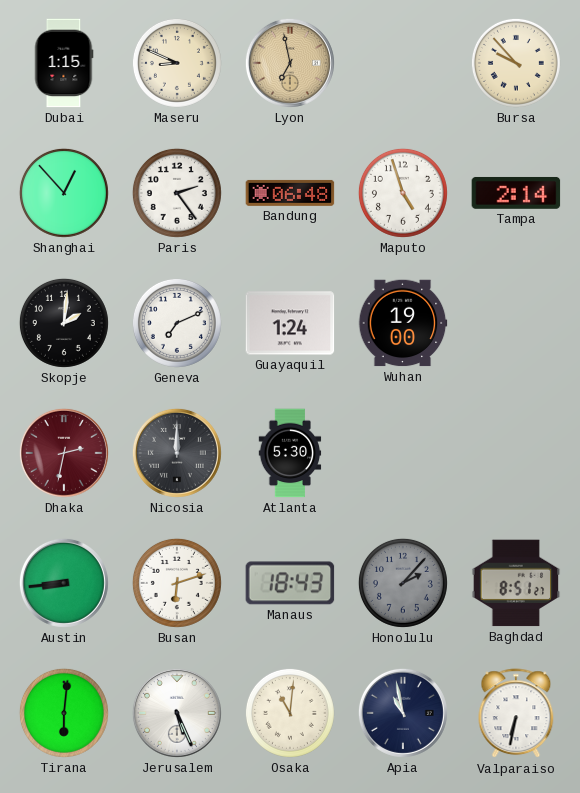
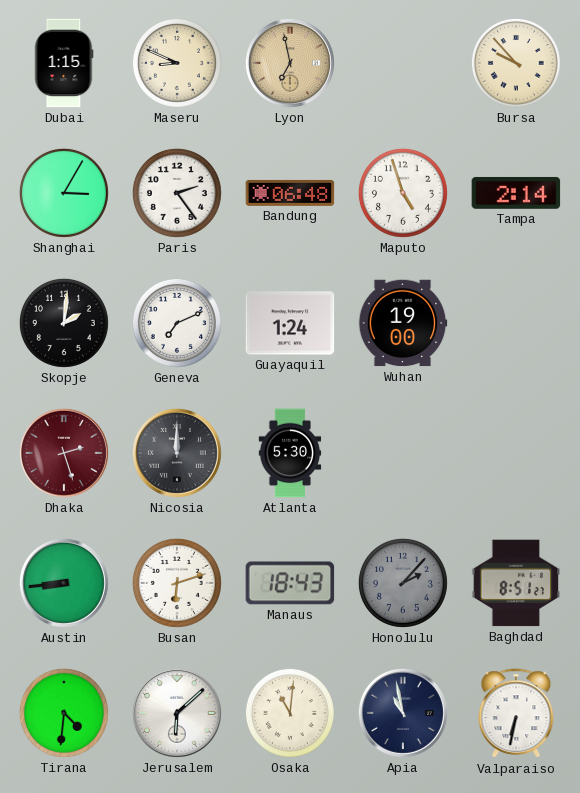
Shanghai: 12:53 -> 3:05
Dhaka: 2:32 -> 2:27
Tirana: 6:01 -> 4:31
Jerusalem: 5:26 -> 6:08
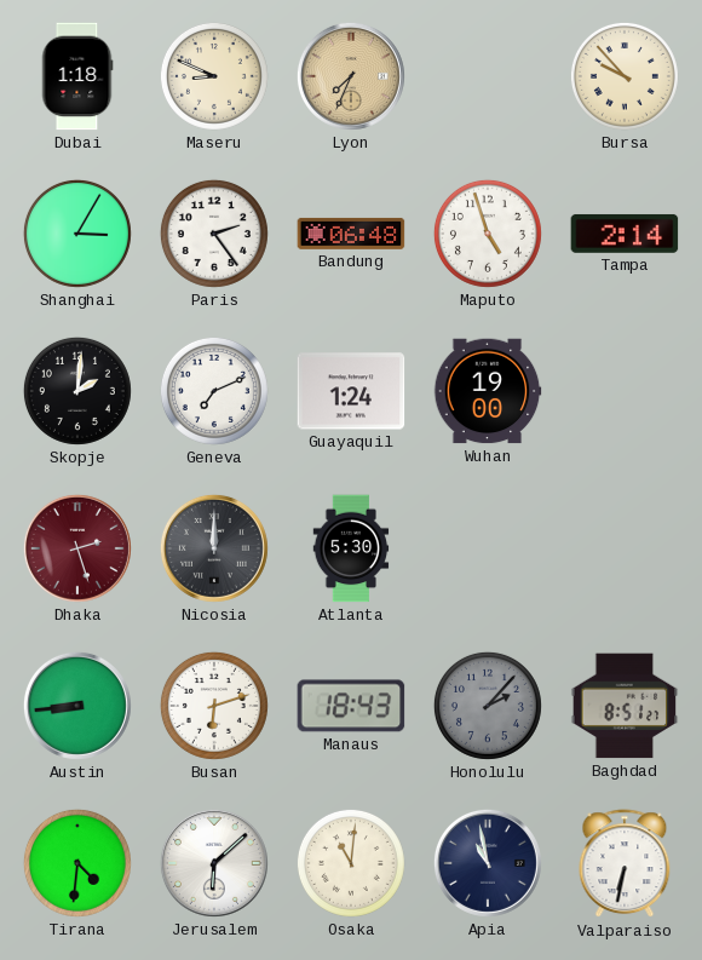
Dubai: 1:15 -> 1:18
Lyon: 6:58 -> 7:34
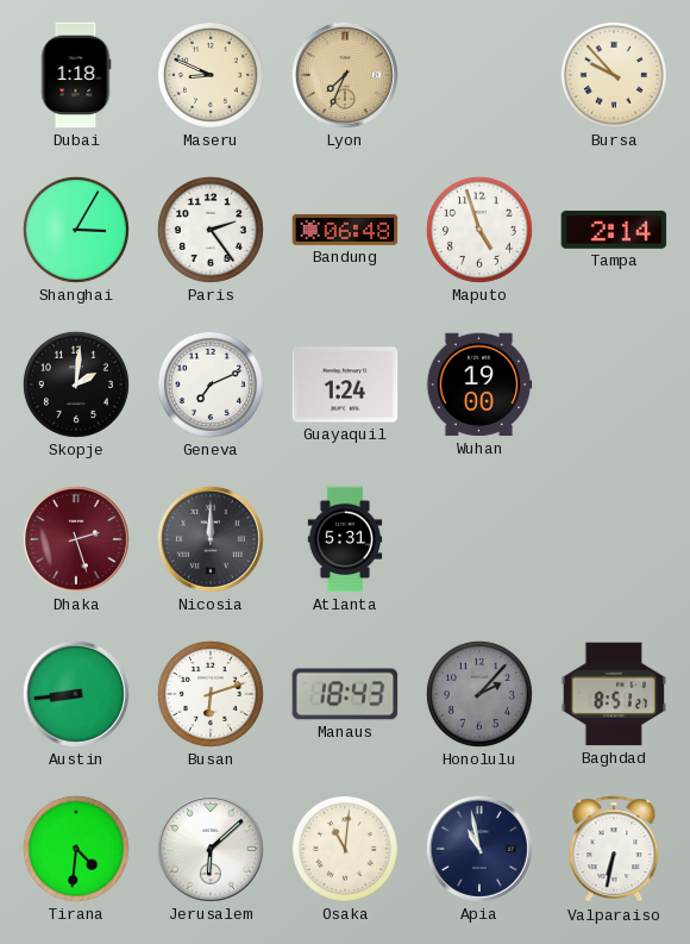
Atlanta: 5:30 -> 5:31
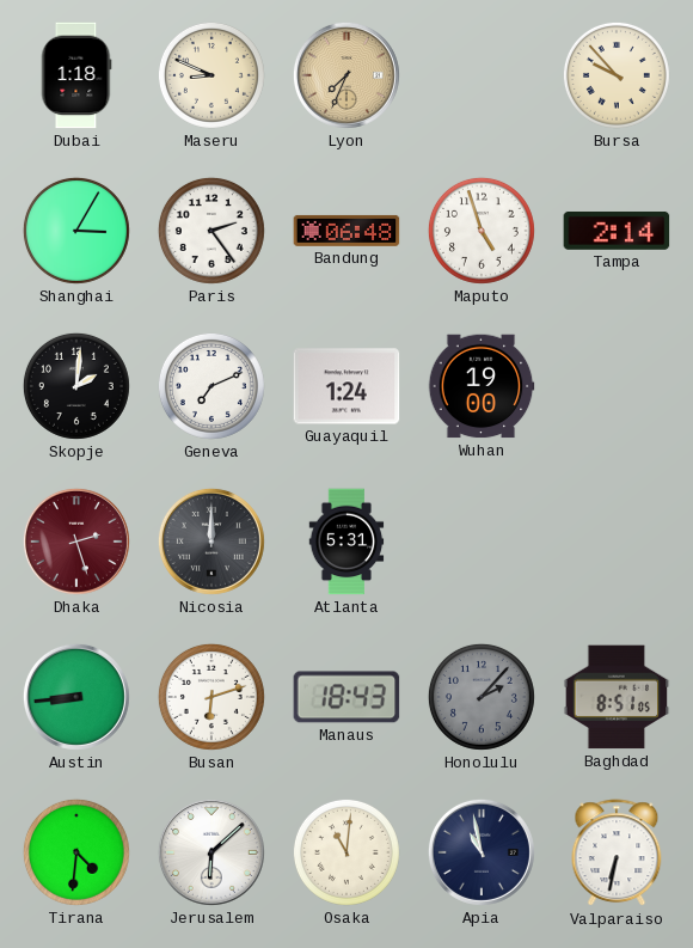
Baghdad: 8:51:27 -> 8:51:05
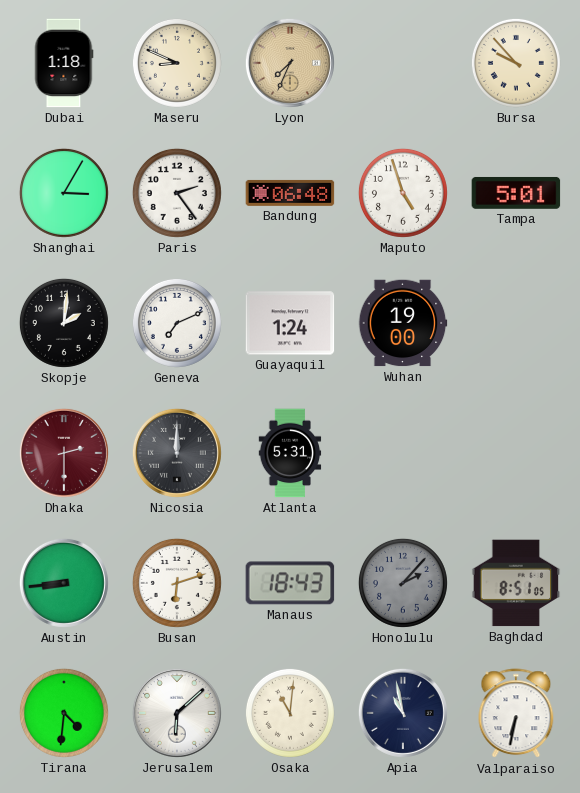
Tampa: 2:14 -> 5:01
Dhaka: 2:27 -> 2:30
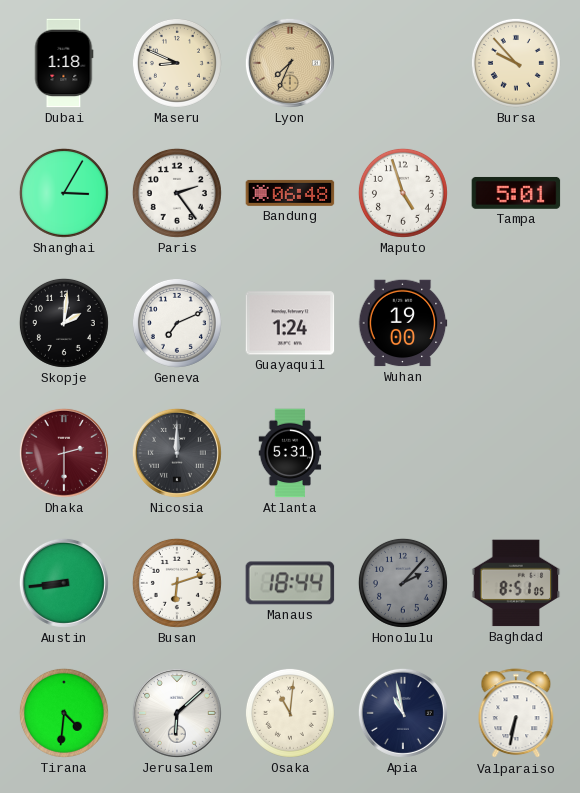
Manaus: 18:43 -> 18:44
